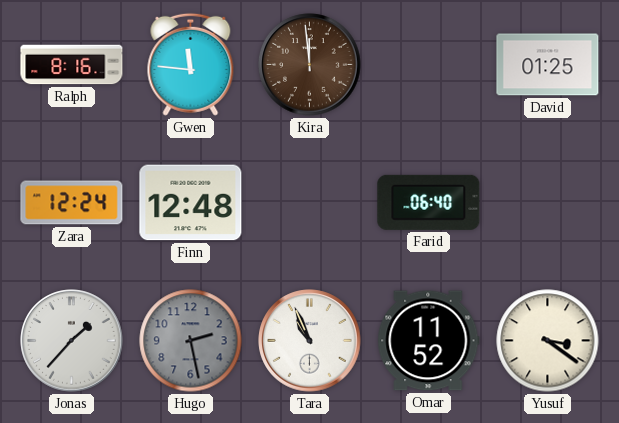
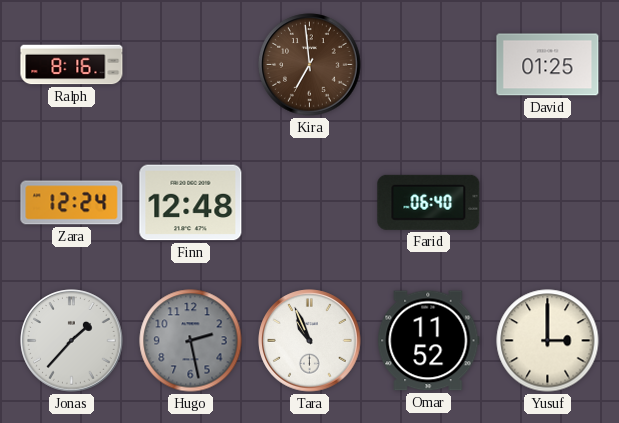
Gwen: 11:46 -> none
Kira: 11:59 -> 6:59
Yusuf: 3:21 -> 3:00
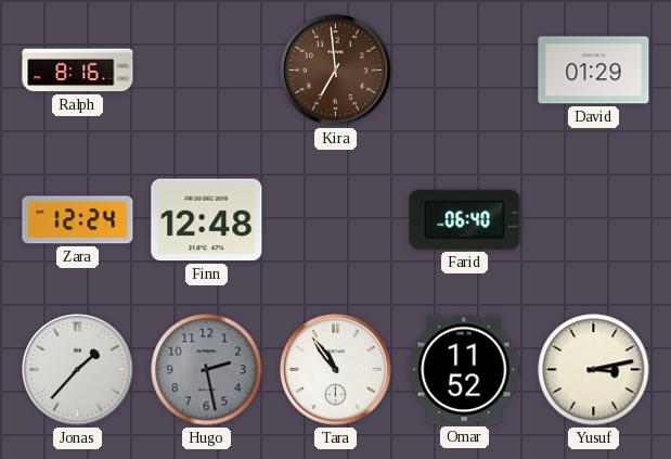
David: 01:25 -> 01:29
Tara: 10:56 -> 10:54
Yusuf: 3:00 -> 3:13
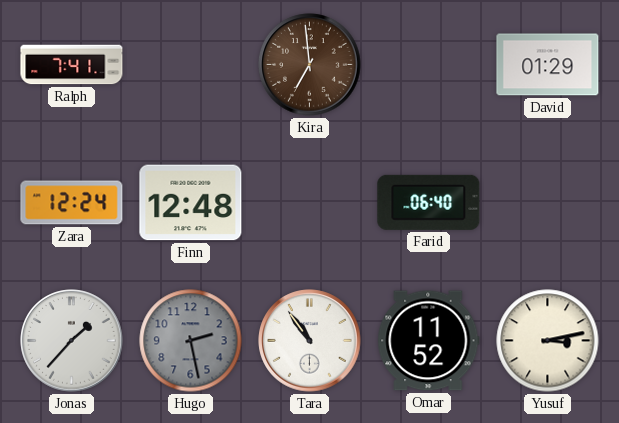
Ralph: 8:16 -> 7:41
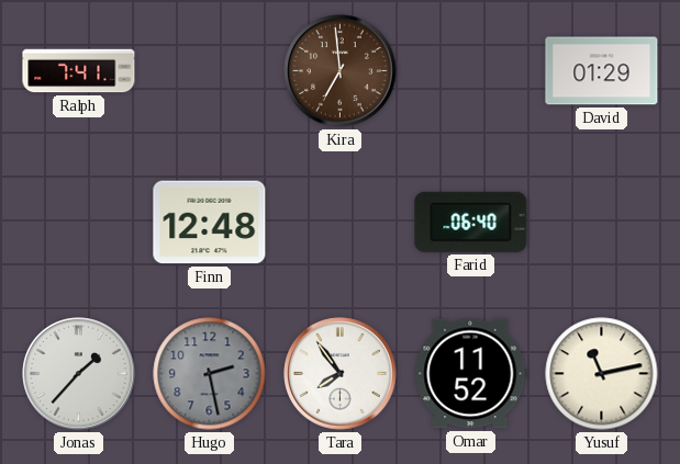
Zara: 12:24 -> none
Tara: 10:54 -> 7:54
Yusuf: 3:13 -> 11:13
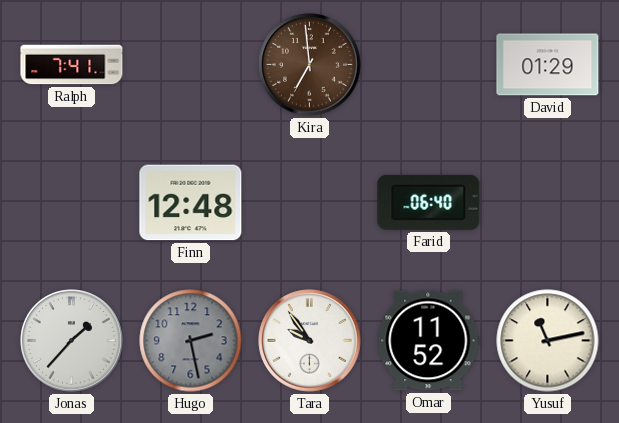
Tara: 7:54 -> 9:54
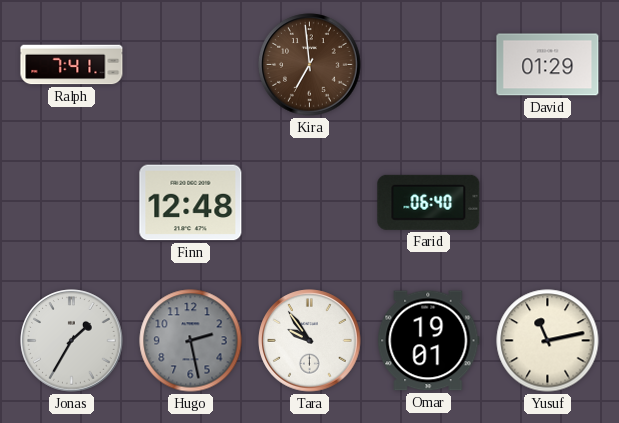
Jonas: 1:37 -> 1:35
Omar: 11:52 -> 19:01
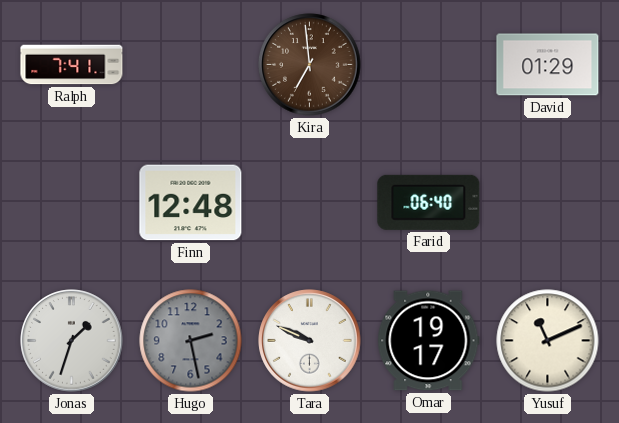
Jonas: 1:35 -> 1:33
Tara: 9:54 -> 9:49
Omar: 19:01 -> 19:17
Yusuf: 11:13 -> 11:11
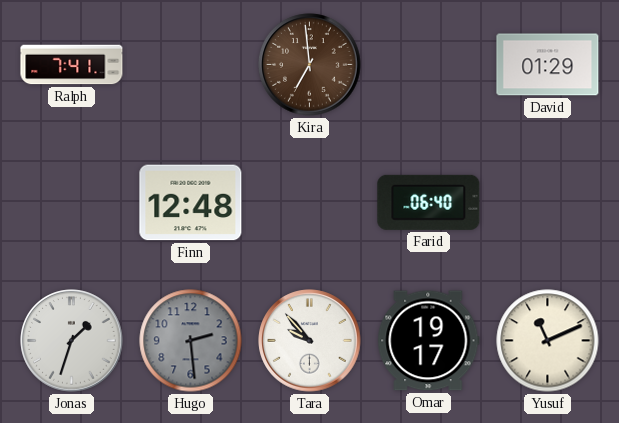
Hugo: 2:28 -> 2:29
Tara: 9:49 -> 9:53
